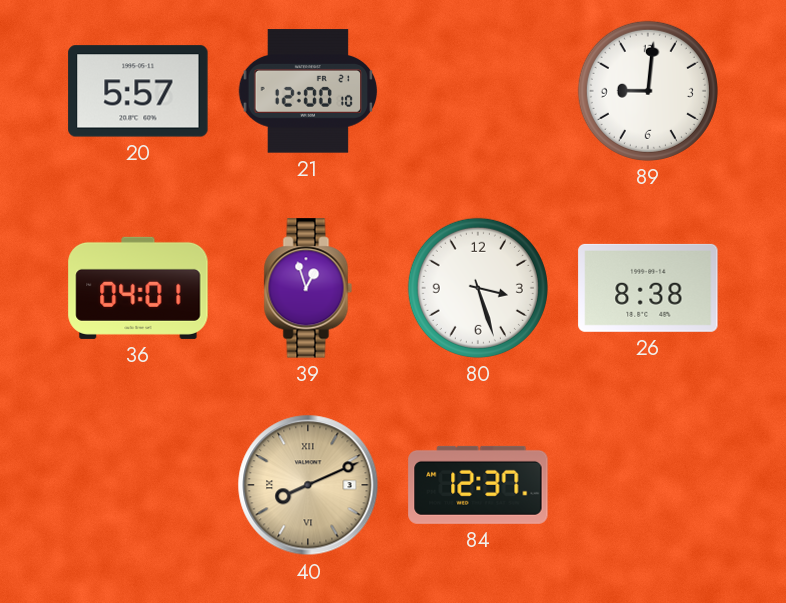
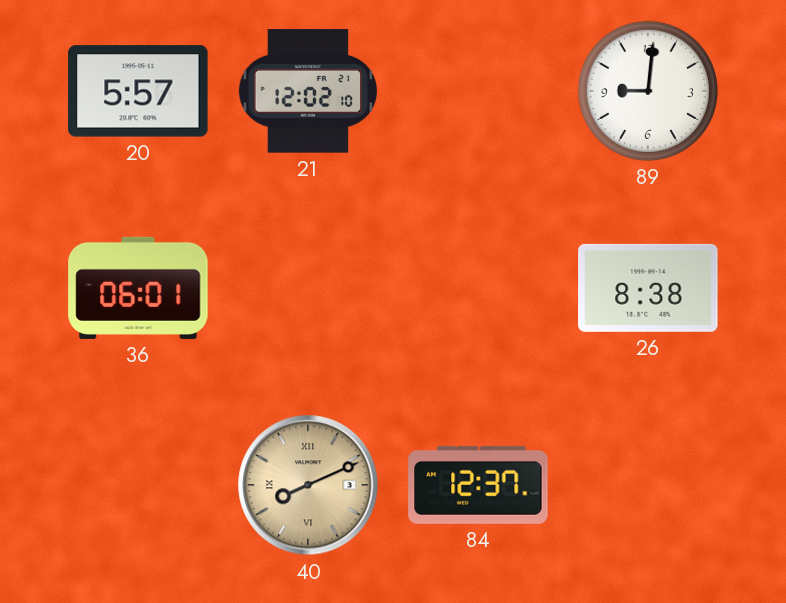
21: 12:00 -> 12:02
36: 04:01 -> 06:01
39: 12:57 -> none
80: 3:27 -> none
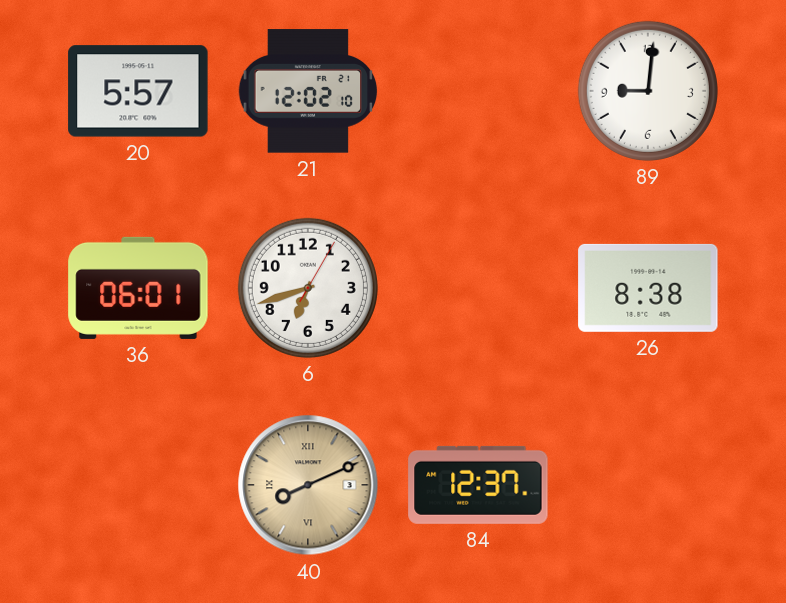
6: none -> 6:42
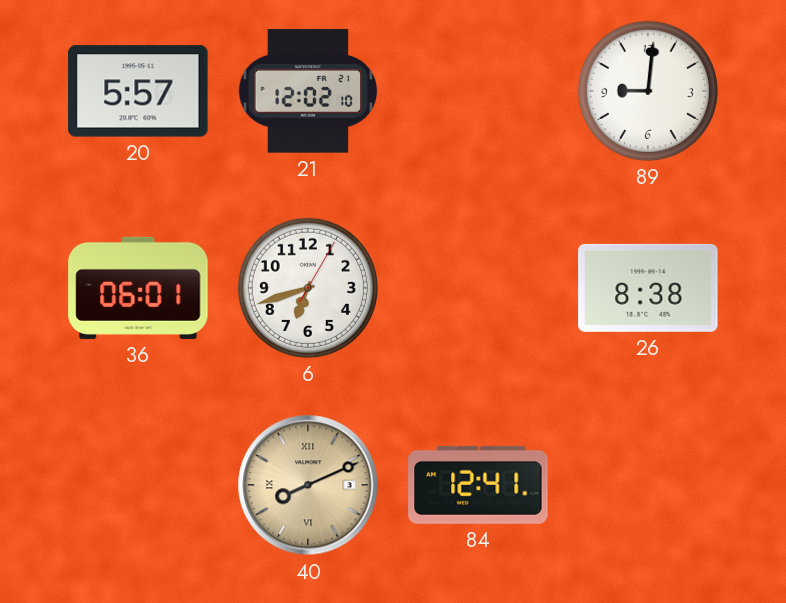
84: 12:37 -> 12:41
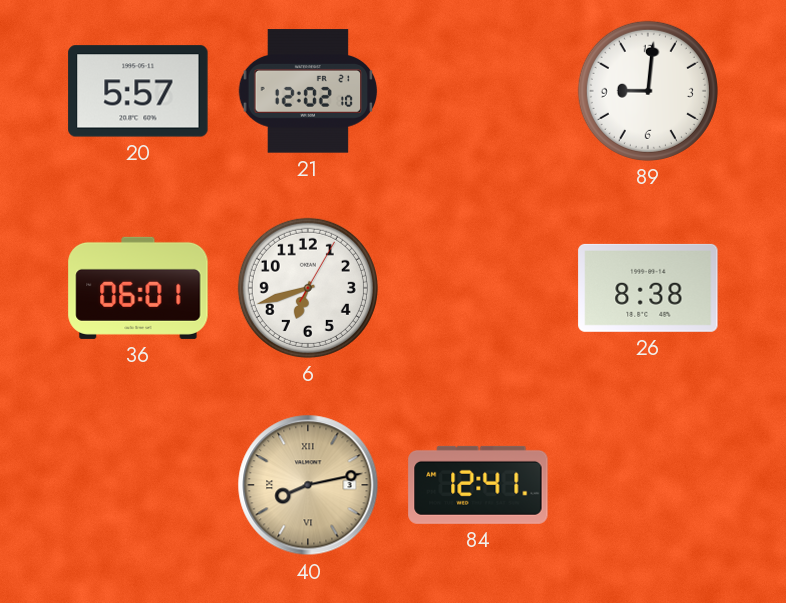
40: 8:11 -> 8:13
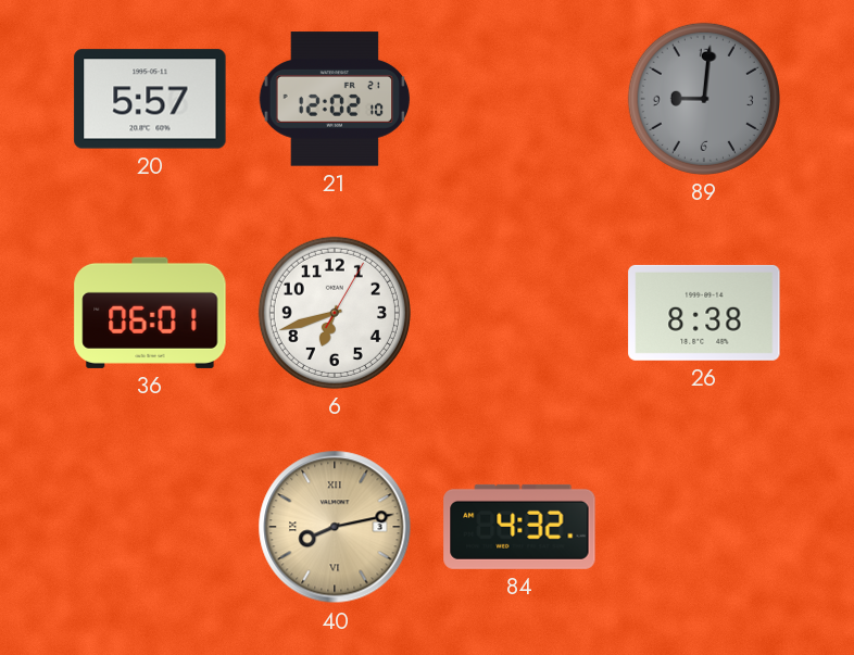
89 dial: white -> grey
84: 12:41 -> 4:32
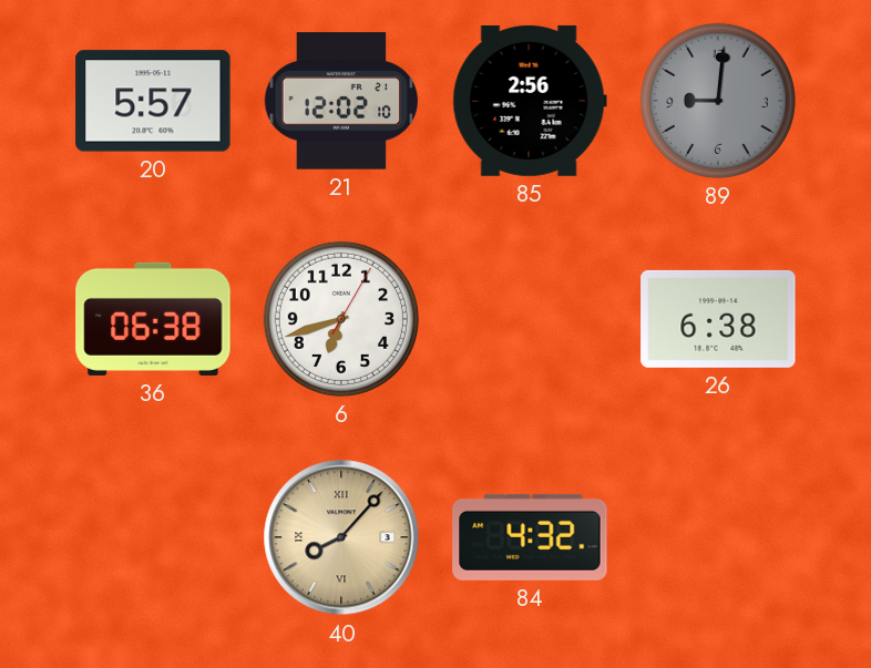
85: none -> 2:56
36: 06:01 -> 06:38
26: 8:38 -> 6:38
40: 8:13 -> 8:07
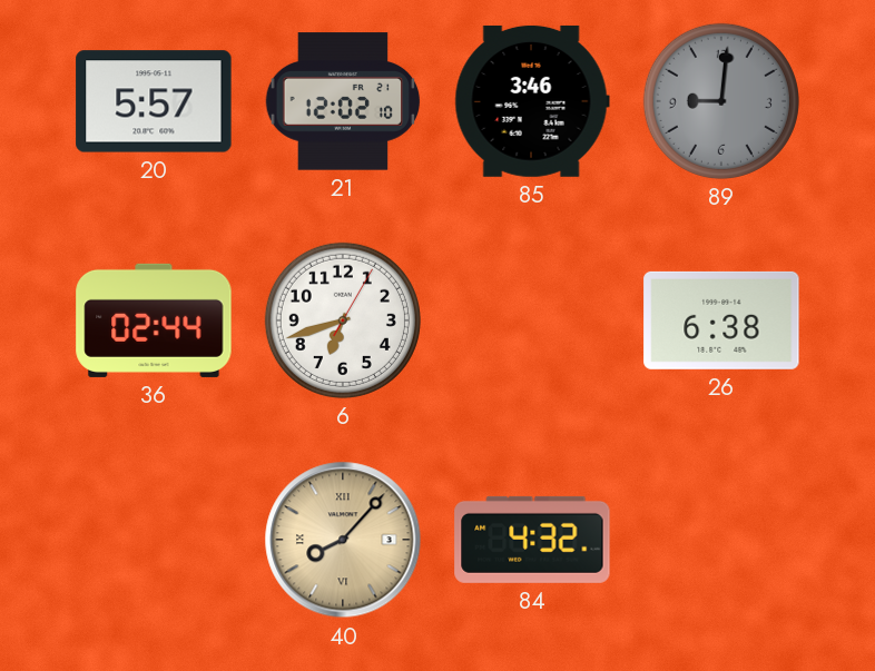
85: 2:56 -> 3:46
36: 06:38 -> 02:44
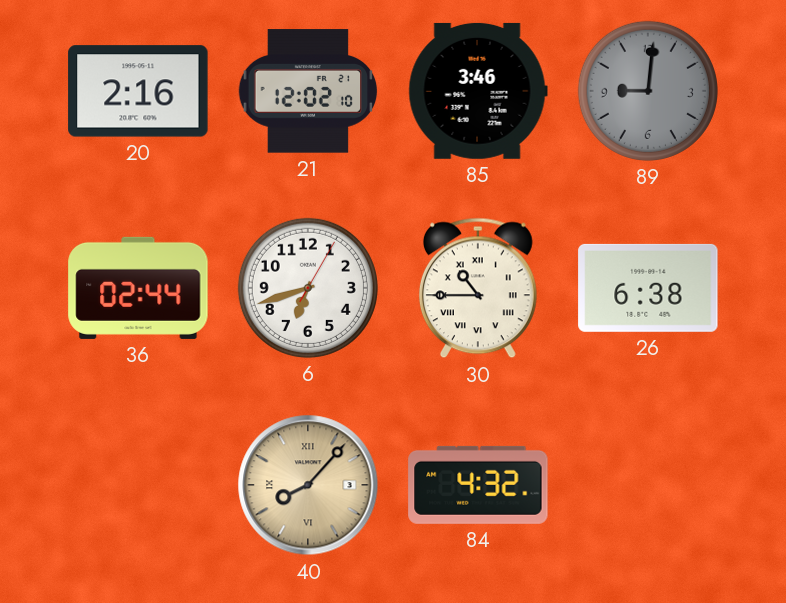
20: 5:57 -> 2:16
30: none -> 10:45
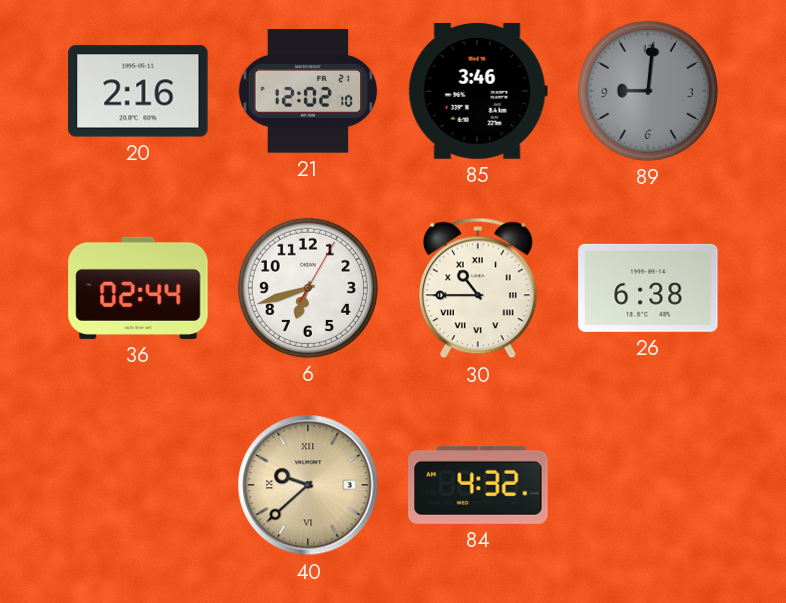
40: 8:07 -> 9:38
